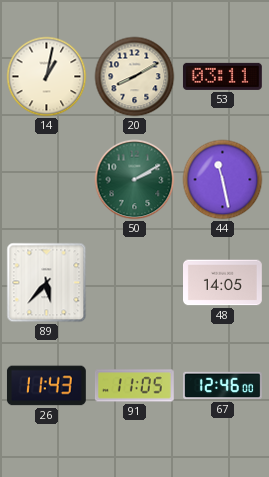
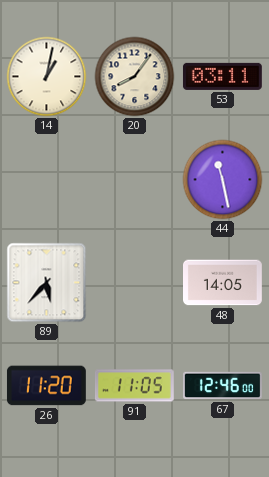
20: 8:10 -> 8:06
50: 2:10 -> none
26: 11:43 -> 11:20
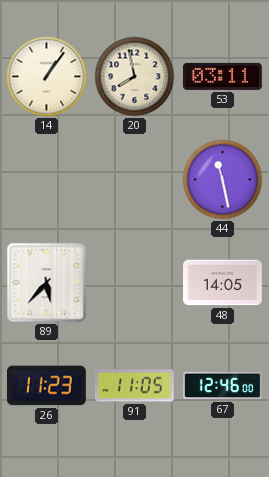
14: 1:02 -> 1:06
20: 8:06 -> 7:58
26: 11:20 -> 11:23
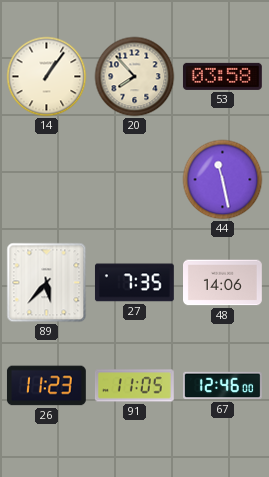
20: 7:58 -> 7:53
53: 03:11 -> 03:58
27: none -> 7:35
48: 14:05 -> 14:06
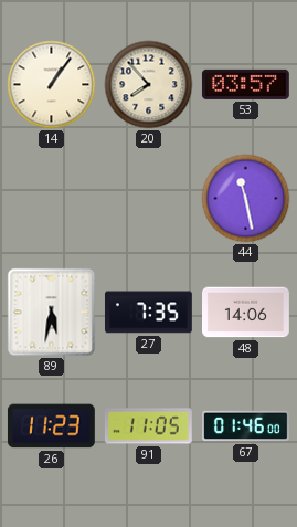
53: 03:58 -> 03:57
89: 5:37 -> 5:32
67: 12:46 -> 01:46
